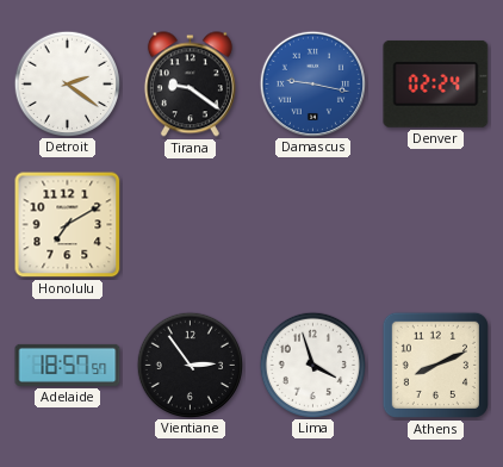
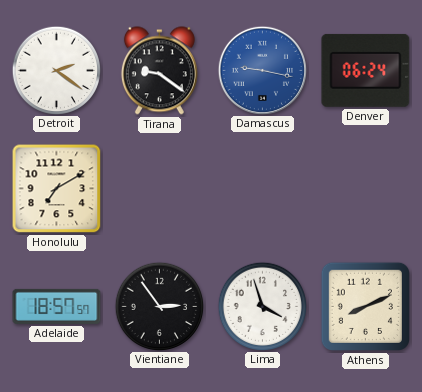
Denver: 02:24 -> 06:24
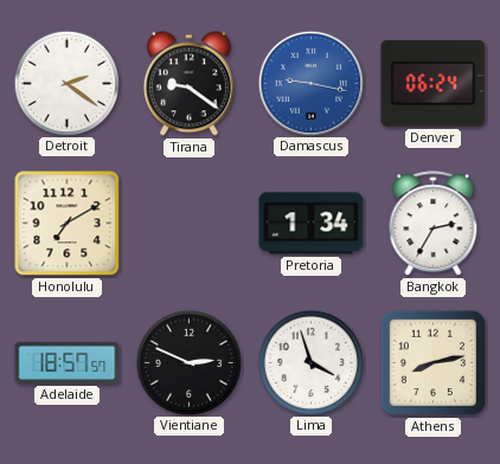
Pretoria: none -> 1:34
Bangkok: none -> 2:35
Vientiane: 2:54 -> 2:49
Athens: 8:11 -> 8:13
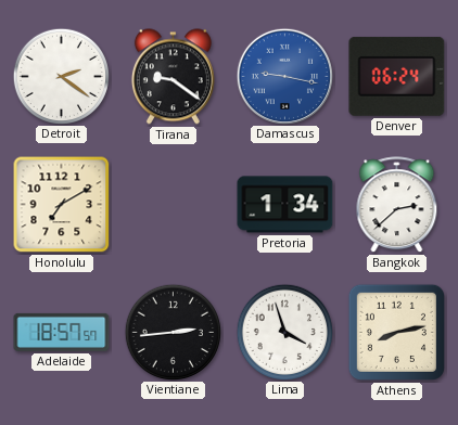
Bangkok: 2:35 -> 2:38
Vientiane: 2:49 -> 2:44
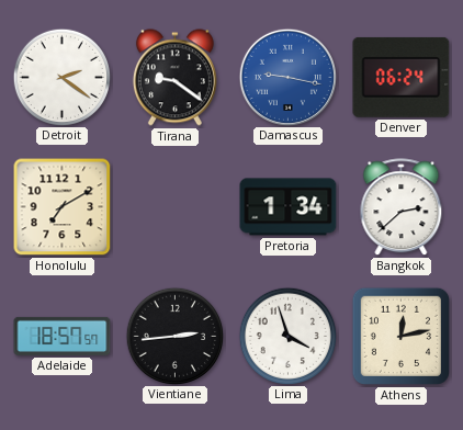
Athens: 8:13 -> 12:13
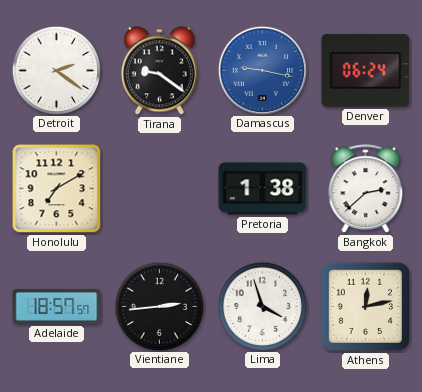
Pretoria: 1:34 -> 1:38
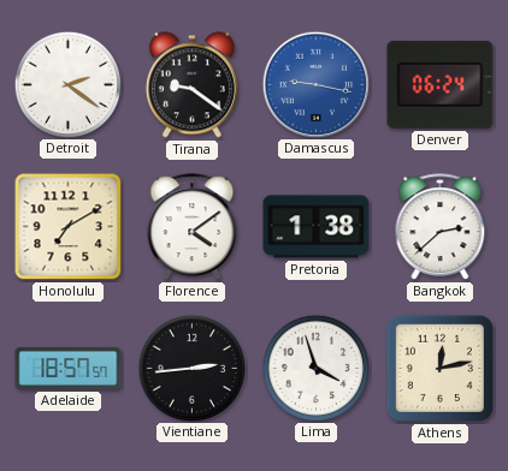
Florence: none -> 4:09
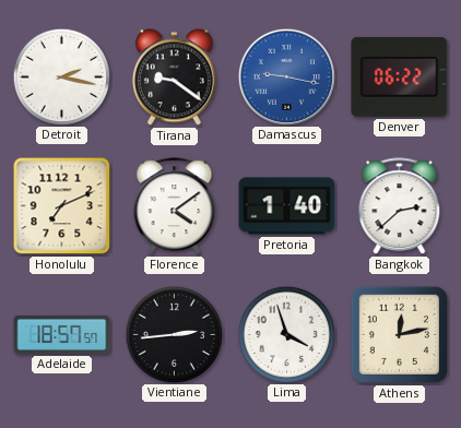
Detroit: 2:21 -> 2:17
Denver: 06:24 -> 06:22
Honolulu: 7:10 -> 7:11
Pretoria: 1:38 -> 1:40
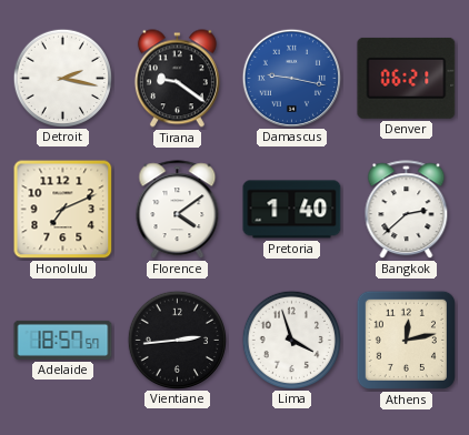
Denver: 06:22 -> 06:21
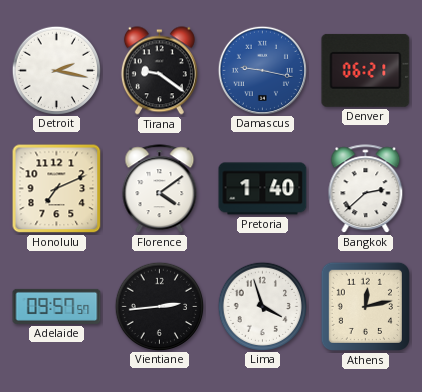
Adelaide: 18:57 -> 09:57
